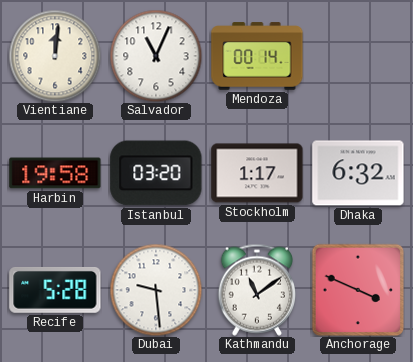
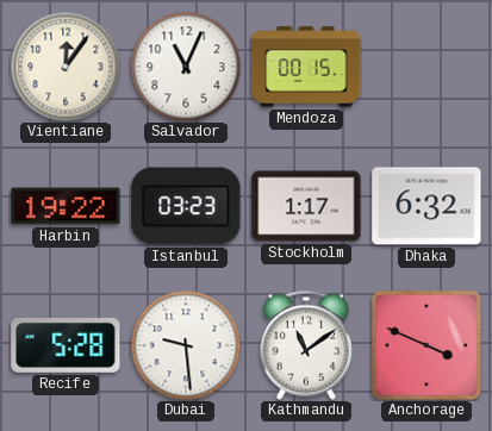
Vientiane: 12:01 -> 12:06
Mendoza: 00:14 -> 00:15
Harbin: 19:58 -> 19:22
Istanbul: 03:20 -> 03:23
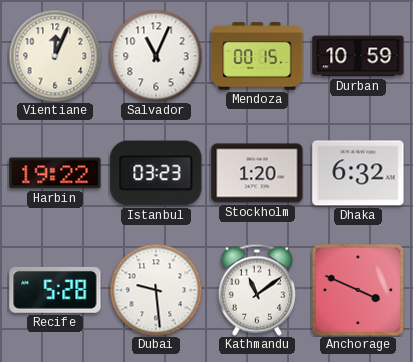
Vientiane: 12:06 -> 12:04
Durban: none -> 10:59
Stockholm: 1:17 -> 1:20
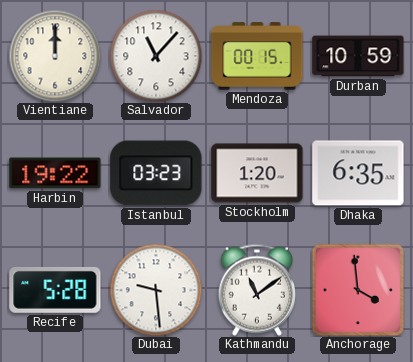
Vientiane: 12:04 -> 12:00
Salvador: 11:04 -> 11:07
Dhaka: 6:32 -> 6:35
Anchorage: 3:49 -> 3:59
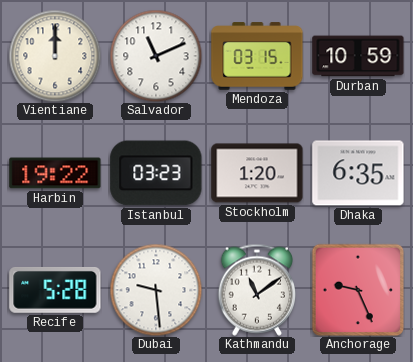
Salvador: 11:07 -> 11:11
Mendoza: 00:15 -> 03:15
Anchorage: 3:59 -> 9:26
